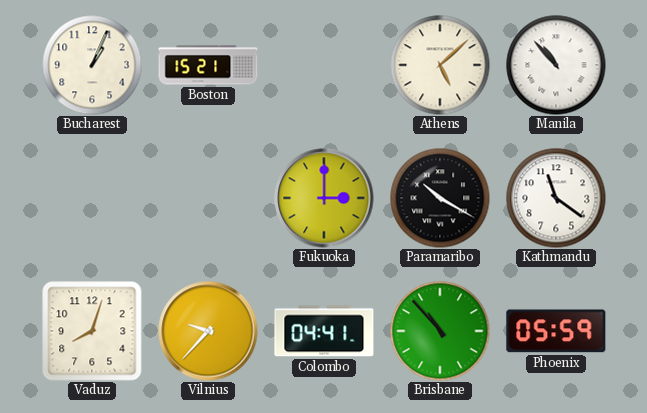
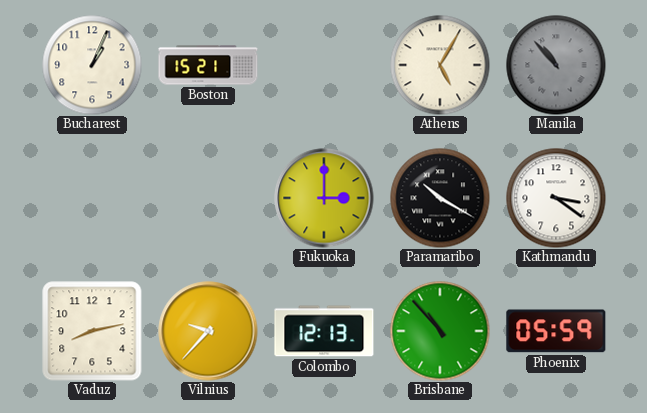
Athens: 5:08 -> 5:05
Manila dial: white -> grey
Kathmandu: 11:21 -> 3:21
Vaduz: 8:03 -> 8:13
Colombo: 04:41 -> 12:13
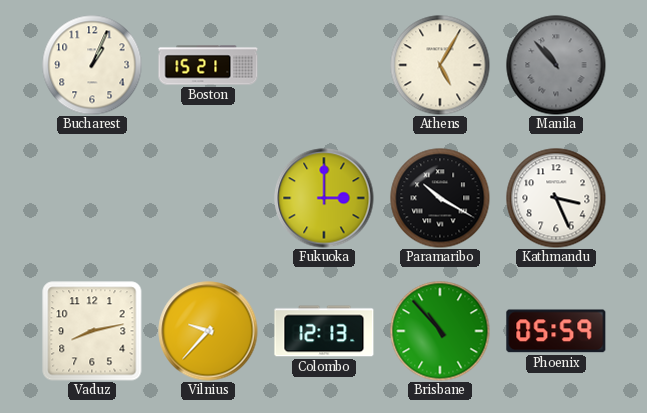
Kathmandu: 3:21 -> 3:26
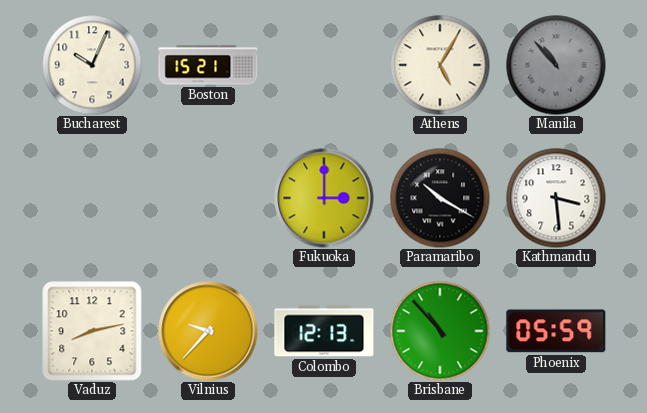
Bucharest: 1:04 -> 10:04
Kathmandu: 3:26 -> 3:29
